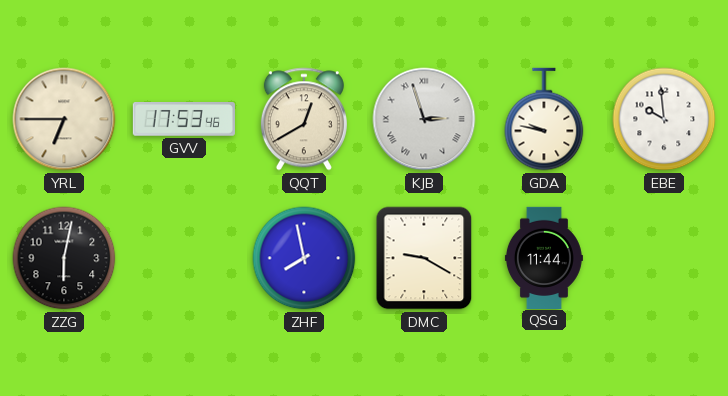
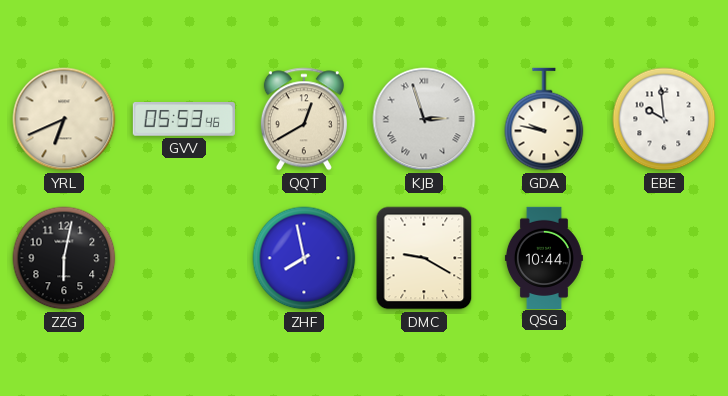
YRL: 6:45 -> 6:41
GVV: 17:53 -> 05:53
QSG: 11:44 -> 10:44
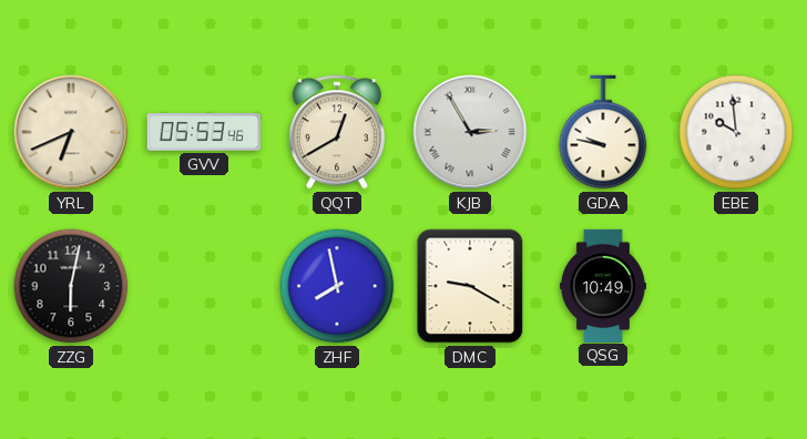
KJB: 2:57 -> 2:55
QSG: 10:44 -> 10:49
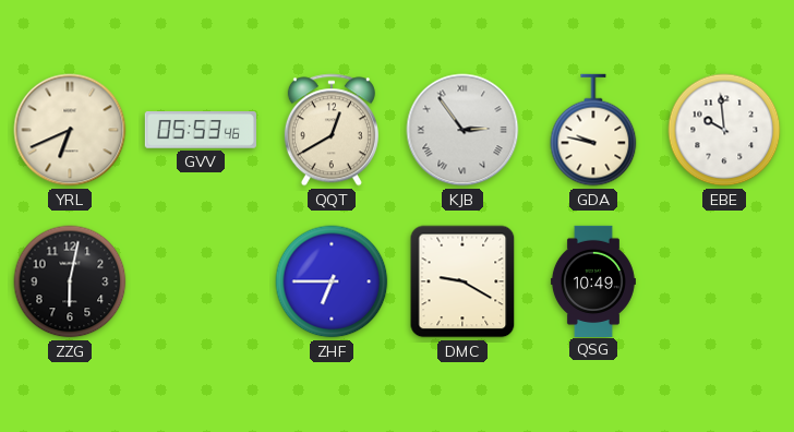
KJB: 2:55 -> 2:54
ZHF: 7:58 -> 6:45
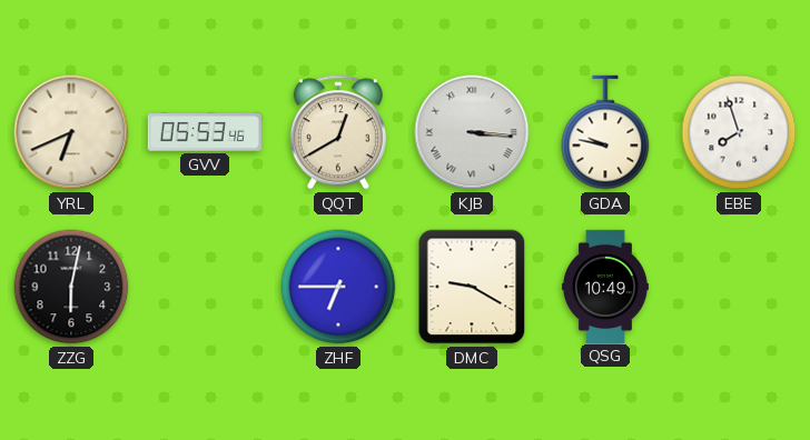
KJB: 2:54 -> 3:16
EBE: 9:59 -> 7:57
